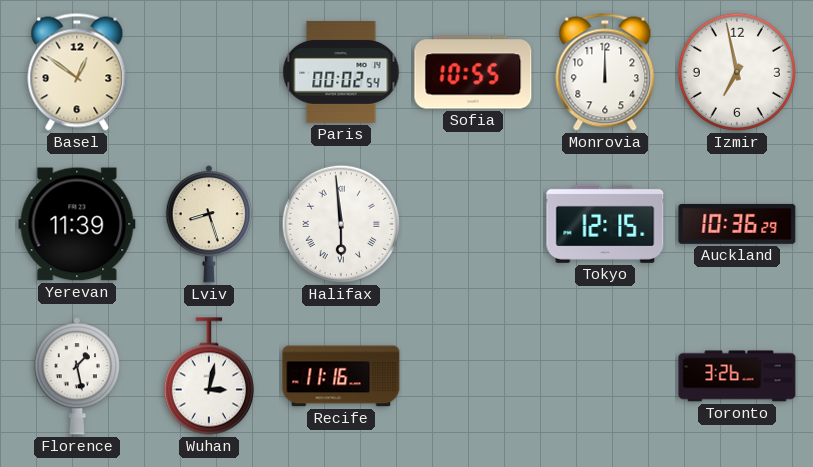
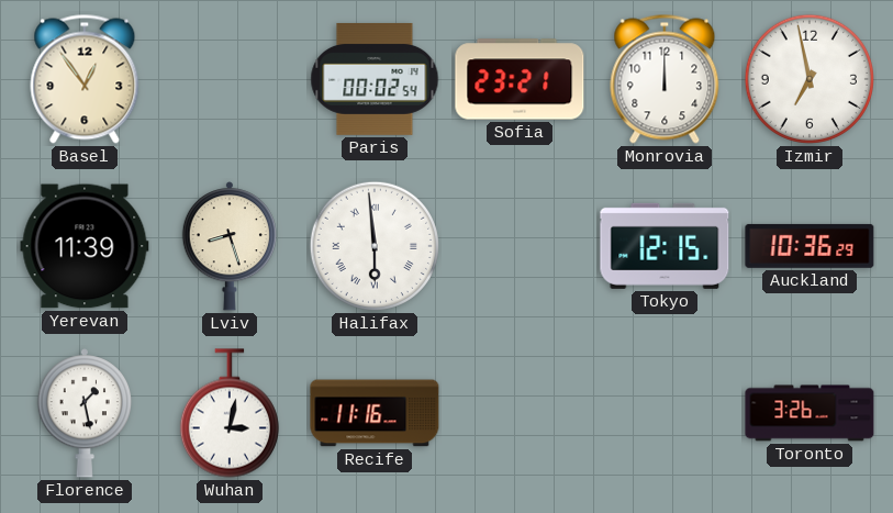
Basel: 12:51 -> 12:54
Sofia: 10:55 -> 23:21
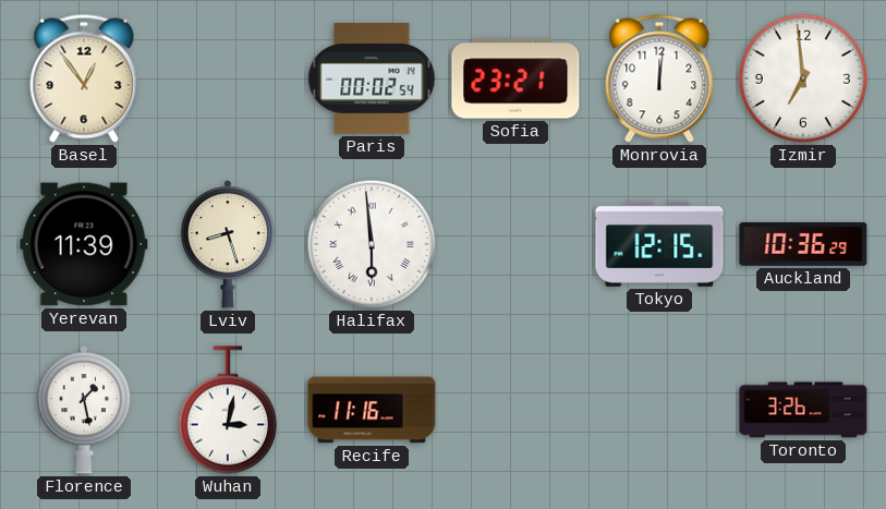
Monrovia: 12:00 -> 12:01
Izmir: 6:58 -> 6:59
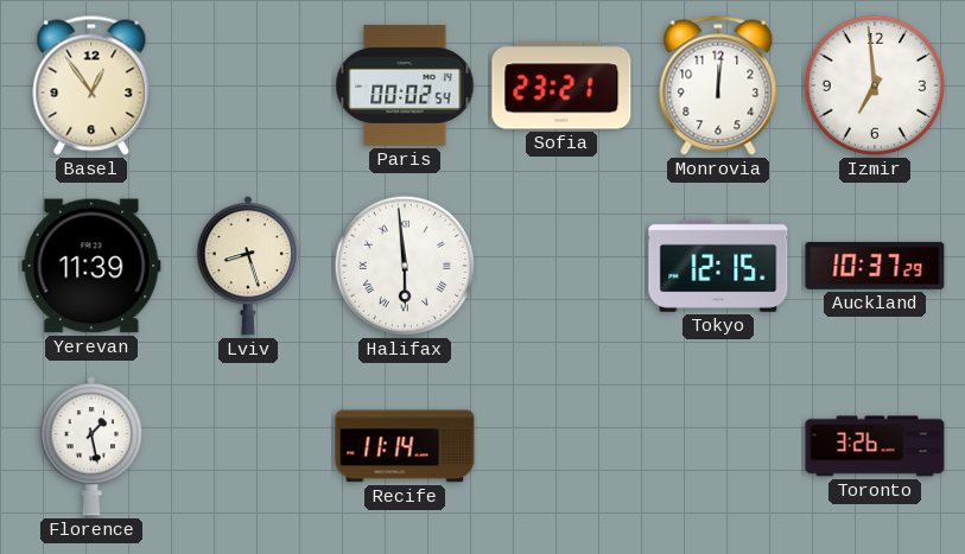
Auckland: 10:36 -> 10:37
Wuhan: 3:02 -> none
Recife: 11:16 -> 11:14
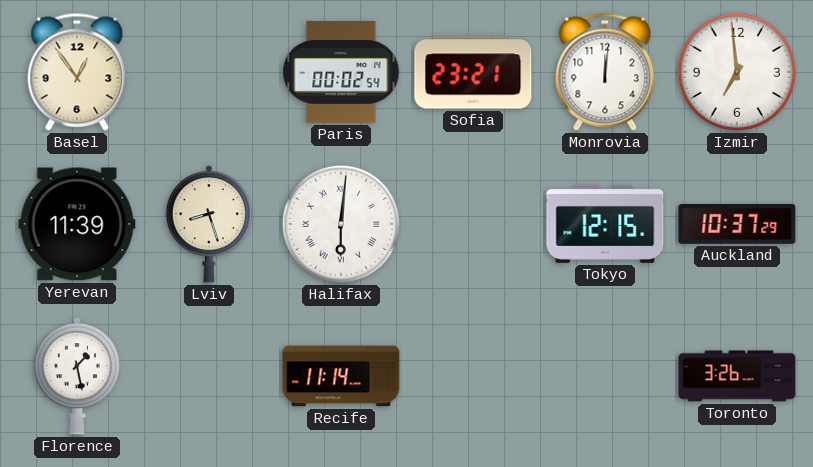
Halifax: 5:59 -> 6:01
